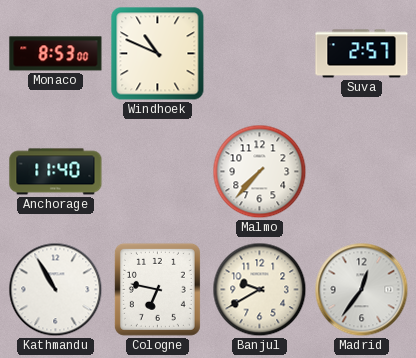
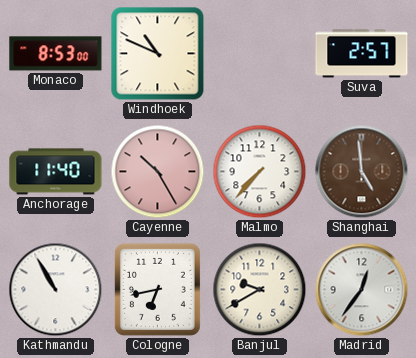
Cayenne: none -> 10:25
Shanghai: none -> 4:59
Cologne: 6:47 -> 6:43
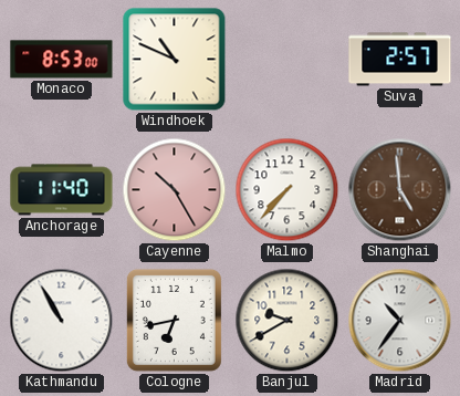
Madrid: 12:36 -> 10:36
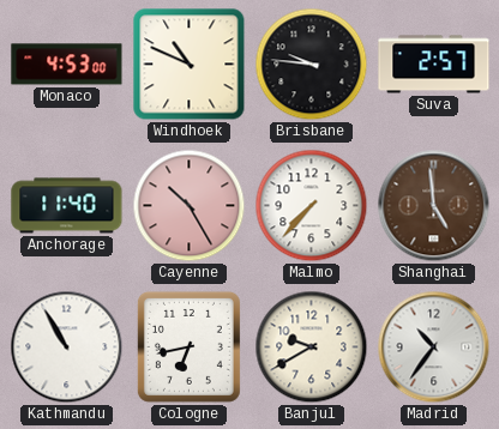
Monaco: 8:53 -> 4:53
Brisbane: none -> 9:46
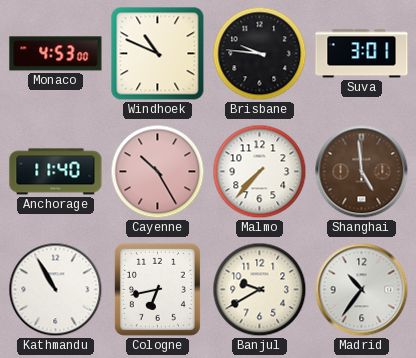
Suva: 2:57 -> 3:01
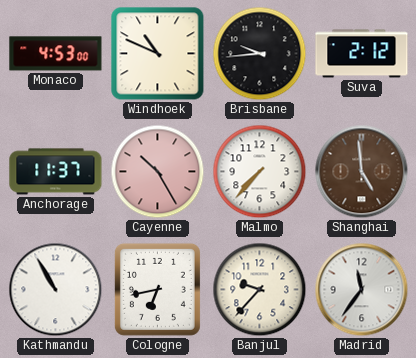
Brisbane: 9:46 -> 9:44
Suva: 3:01 -> 2:12
Anchorage: 11:40 -> 11:37
Banjul: 9:40 -> 9:37
Madrid: 10:36 -> 11:36
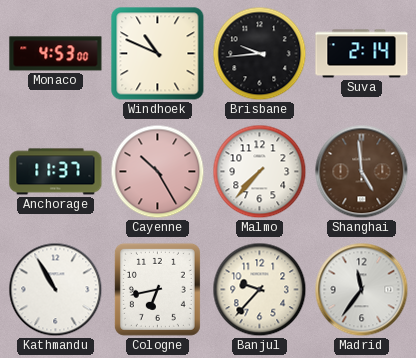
Suva: 2:12 -> 2:14
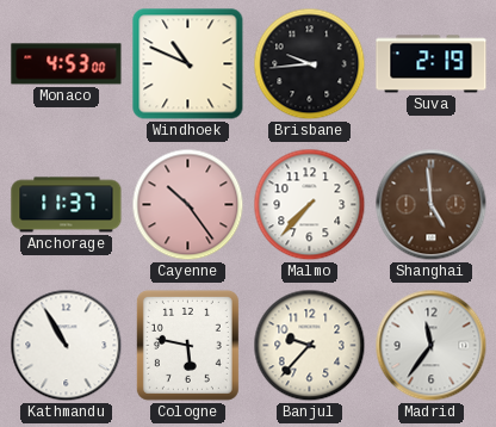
Suva: 2:14 -> 2:19
Cayenne: 10:25 -> 10:24
Cologne: 6:43 -> 5:47
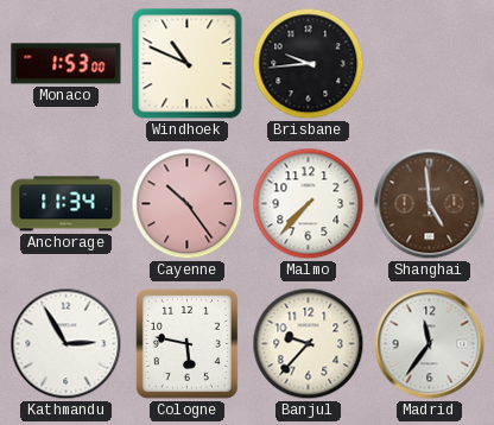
Monaco: 4:53 -> 1:53
Suva: 2:19 -> none
Anchorage: 11:37 -> 11:34
Kathmandu: 10:55 -> 2:55
